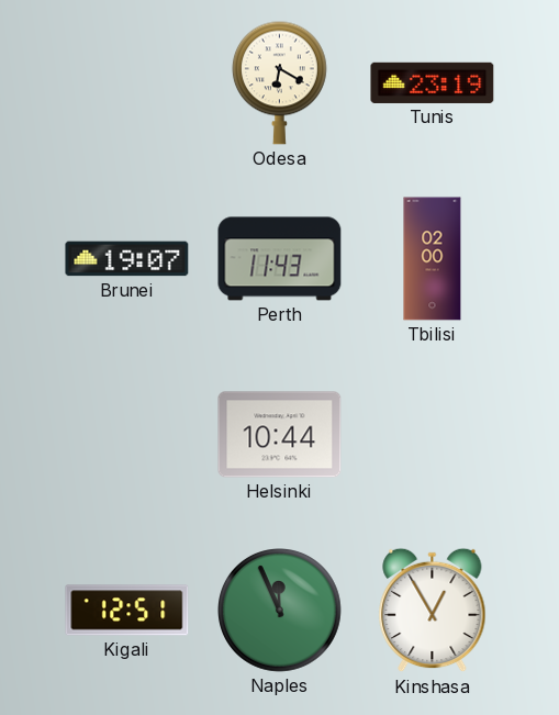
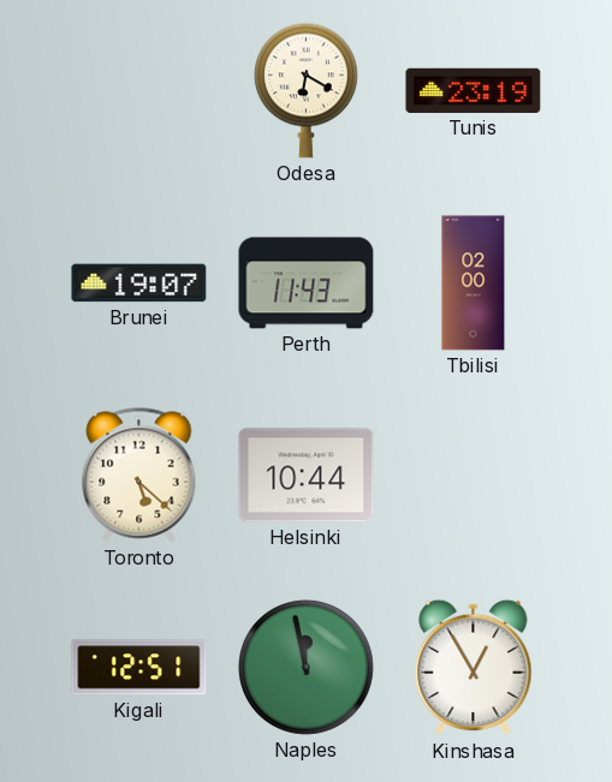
Toronto: none -> 5:22
Naples: 11:56 -> 11:58
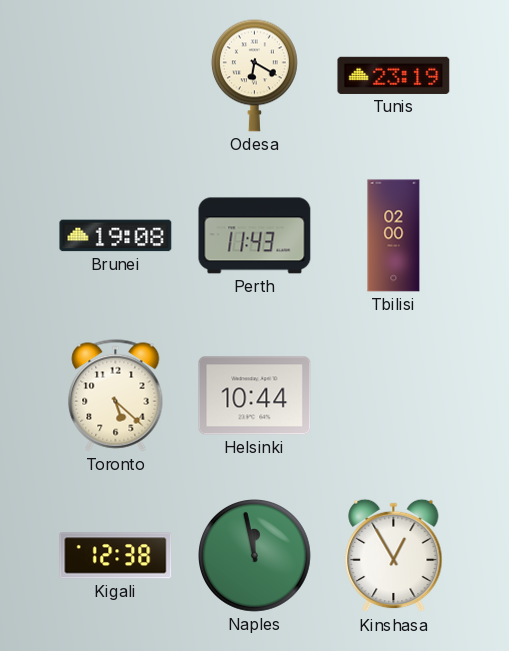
Brunei: 19:07 -> 19:08
Kigali: 12:51 -> 12:38
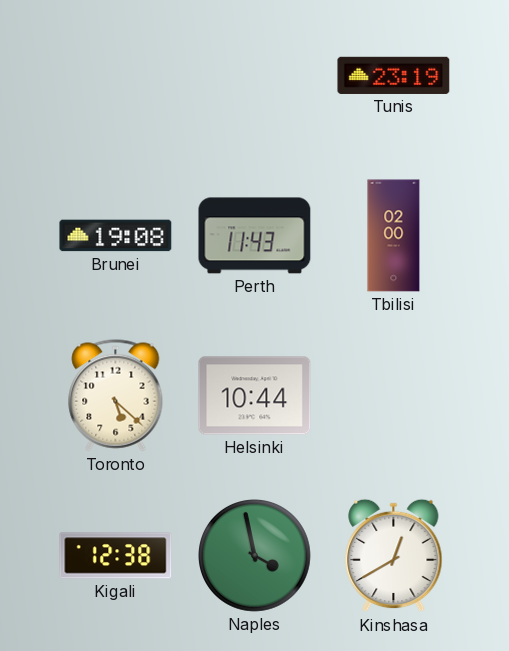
Odesa: 6:20 -> none
Naples: 11:58 -> 3:58
Kinshasa: 12:55 -> 12:40
